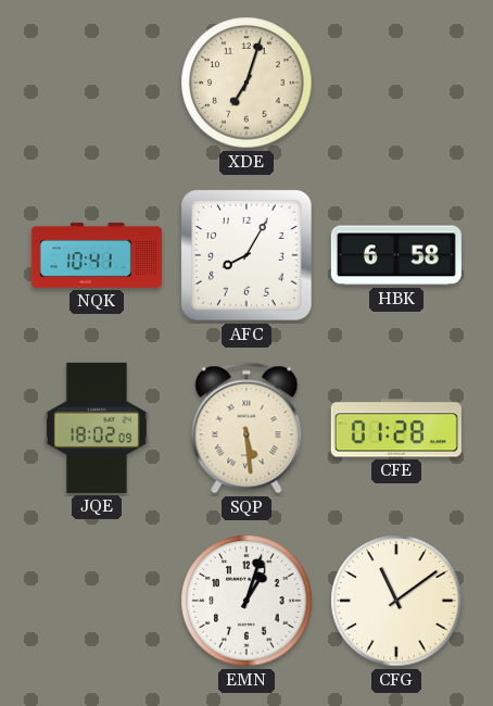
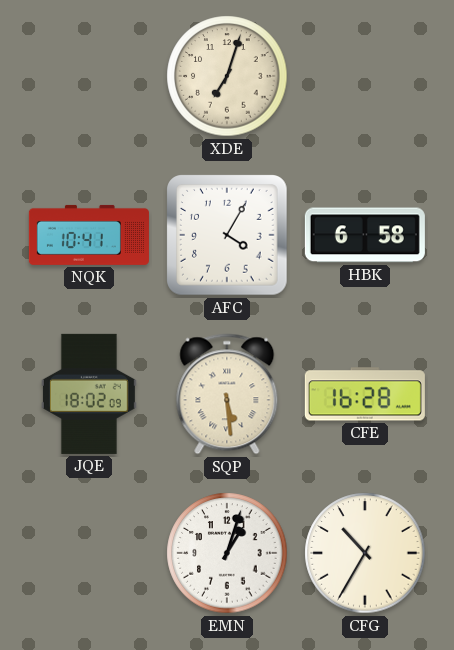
AFC: 8:05 -> 4:05
CFE: 01:28 -> 16:28
CFG: 11:09 -> 10:35
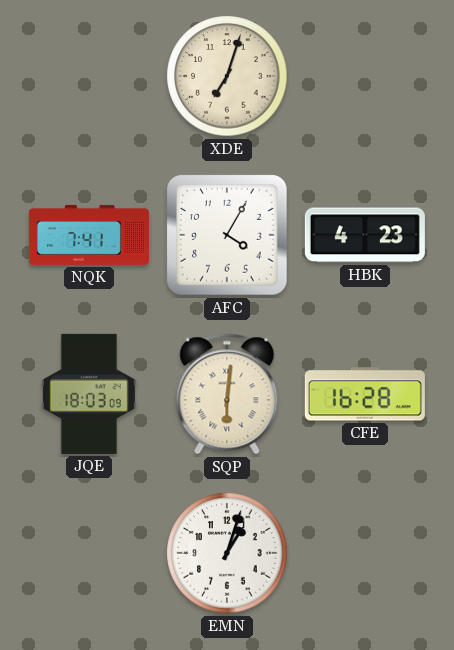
NQK: 10:41 -> 7:41
HBK: 6:58 -> 4:23
JQE: 18:02 -> 18:03
SQP: 5:29 -> 6:01
CFG: 10:35 -> none
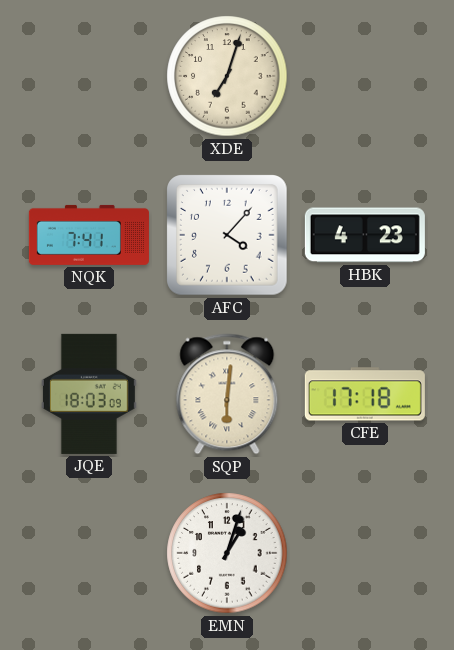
AFC: 4:05 -> 4:07
CFE: 16:28 -> 17:18
